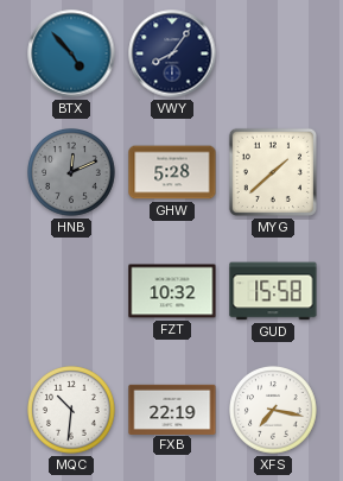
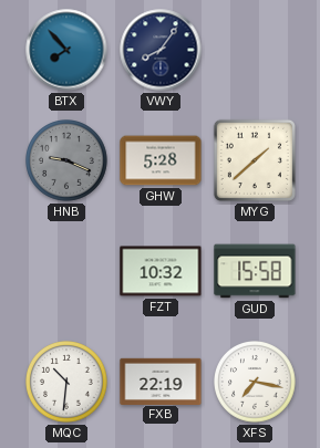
BTX: 4:53 -> 7:53
HNB: 12:11 -> 9:19
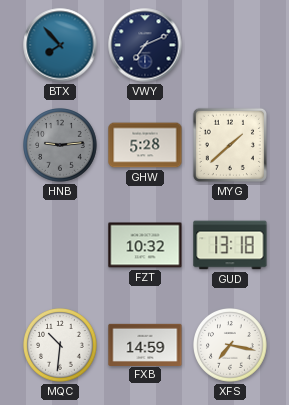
VWY: 8:06 -> 7:11
HNB: 9:19 -> 9:14
GUD: 15:58 -> 13:18
FXB: 22:19 -> 14:59
